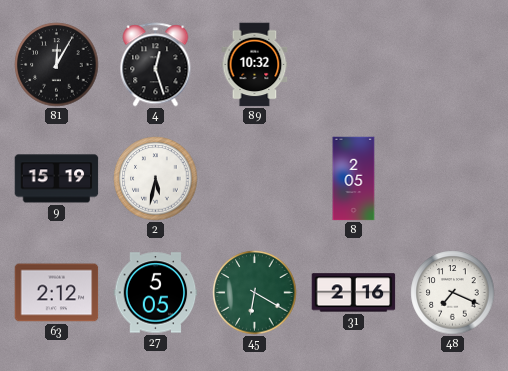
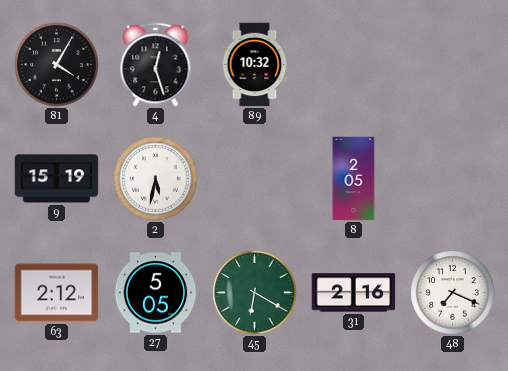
81: 12:05 -> 4:05
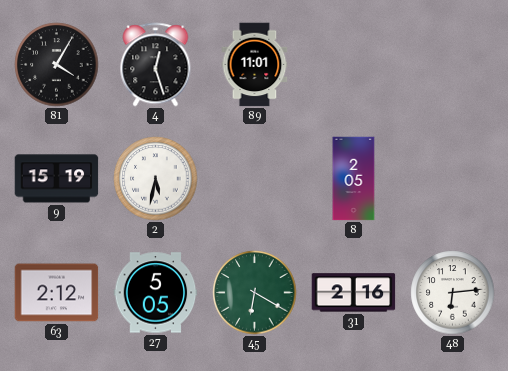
89: 10:32 -> 11:01
48: 7:19 -> 6:14
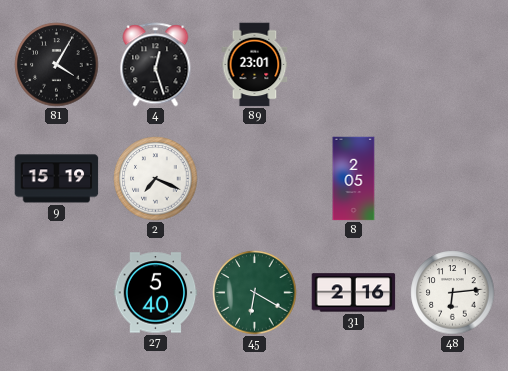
89: 11:01 -> 23:01
2: 5:32 -> 7:19
63: 2:12 -> none
27: 5:05 -> 5:40
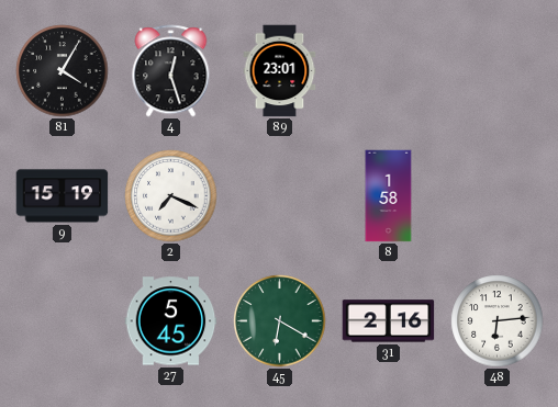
8: 2:05 -> 1:58
27: 5:40 -> 5:45
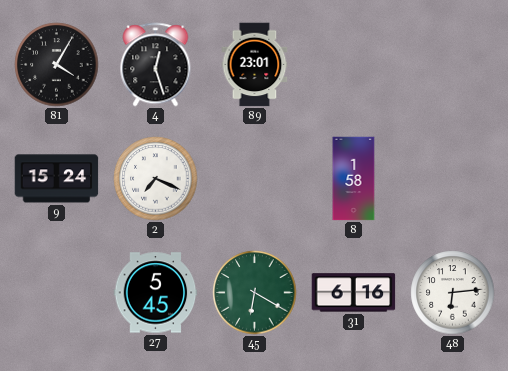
9: 15:19 -> 15:24
31: 2:16 -> 6:16
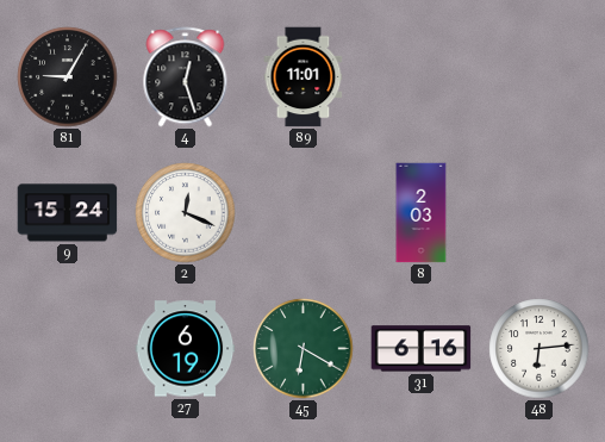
81: 4:05 -> 9:05
89: 23:01 -> 11:01
2: 7:19 -> 12:19
8: 1:58 -> 2:03
27: 5:45 -> 6:19
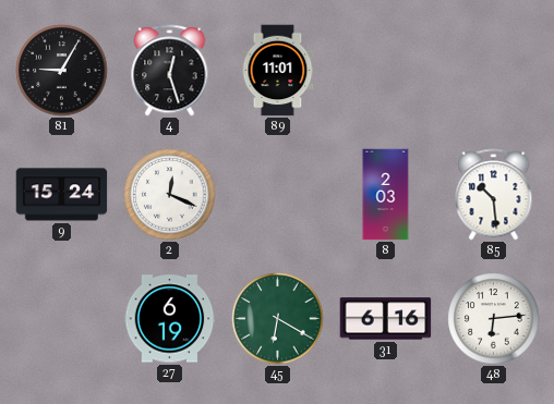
85: none -> 10:29
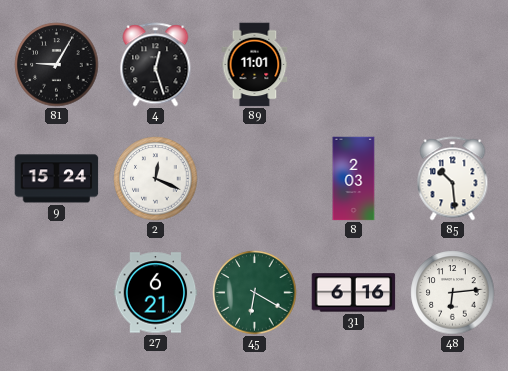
27: 6:19 -> 6:21
